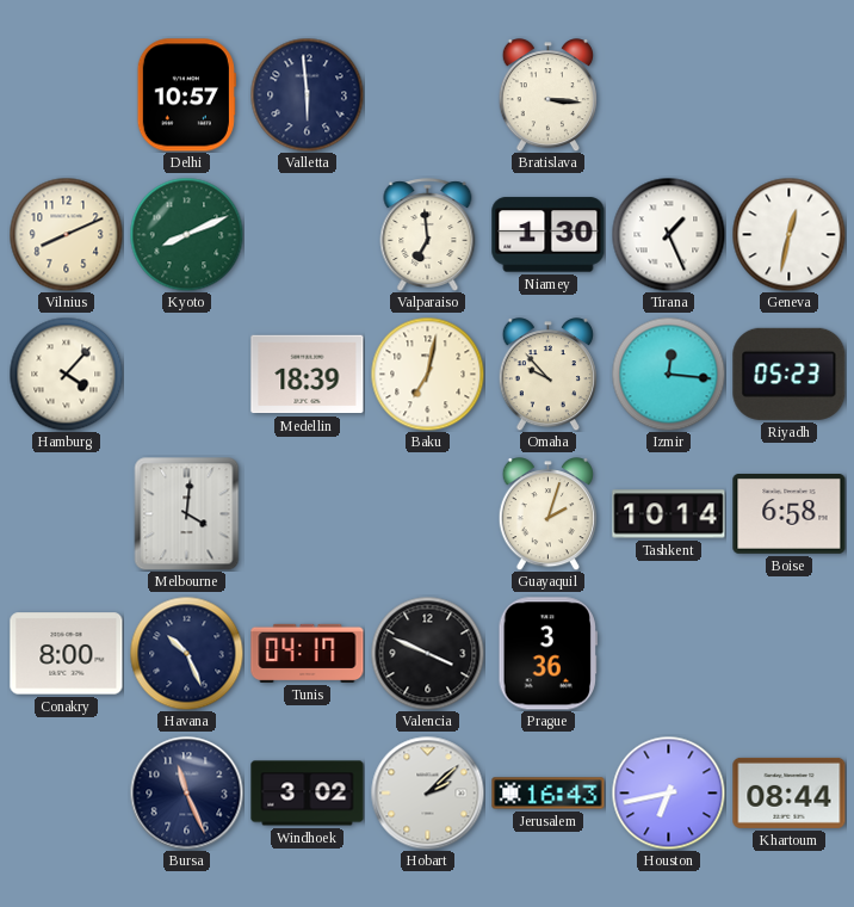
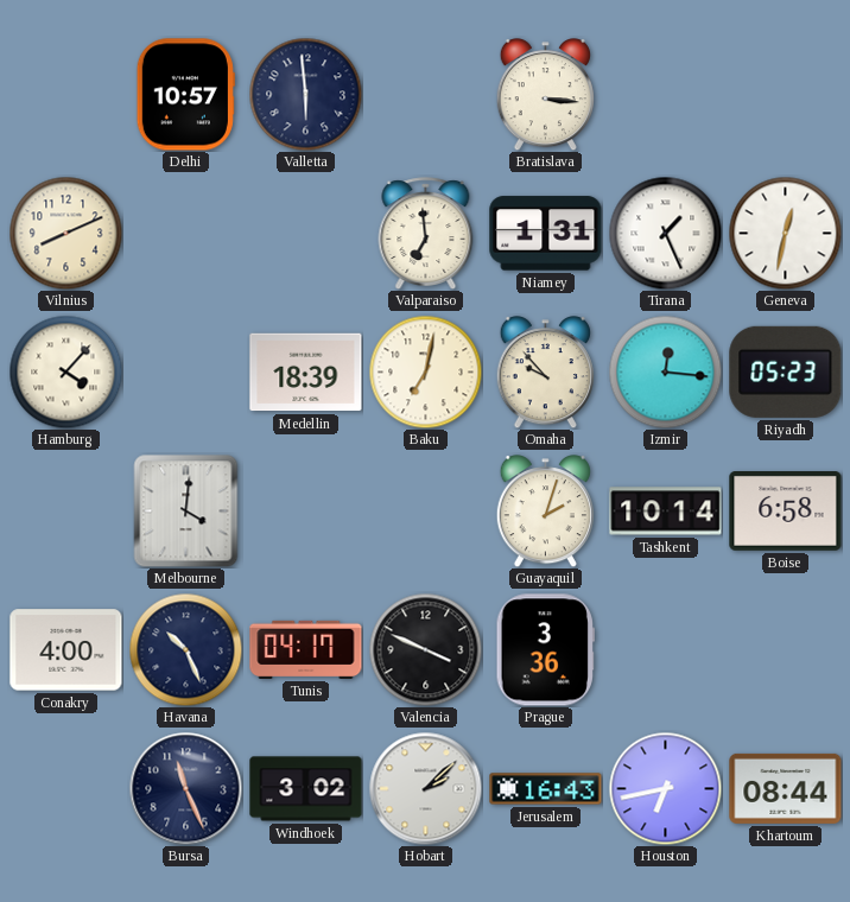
Kyoto: 8:11 -> none
Niamey: 1:30 -> 1:31
Conakry: 8:00 -> 4:00
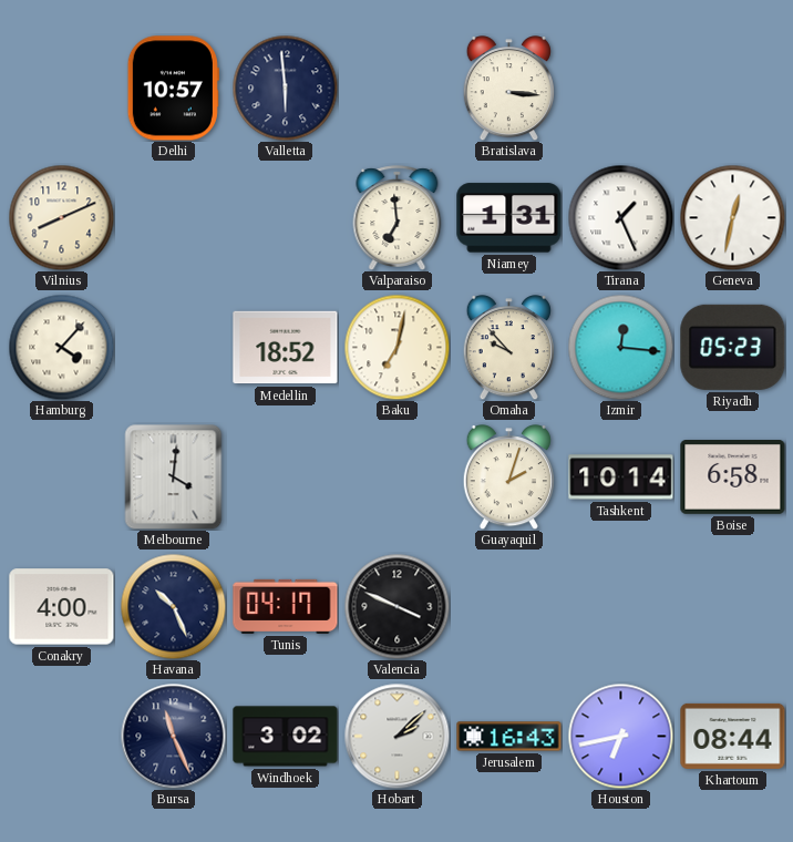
Medellin: 18:39 -> 18:52
Prague: 3:36 -> none
